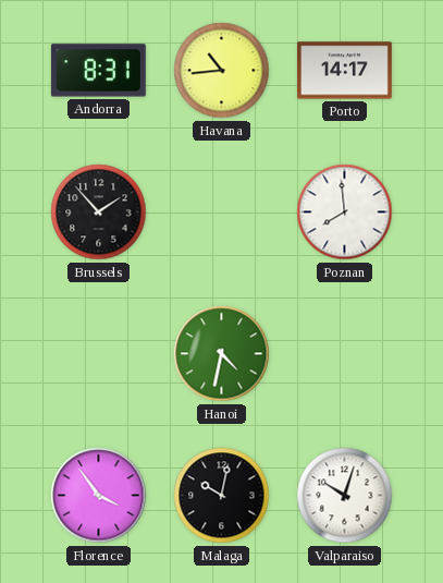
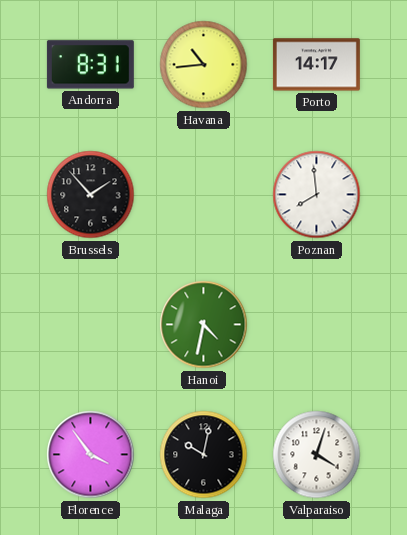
Valparaiso: 10:03 -> 4:03
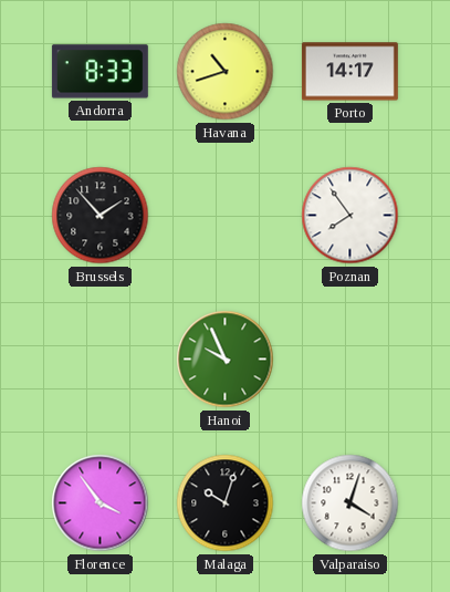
Andorra: 8:31 -> 8:33
Havana: 10:44 -> 10:42
Poznan: 7:59 -> 7:54
Hanoi: 4:32 -> 9:56
Malaga: 10:02 -> 10:03
